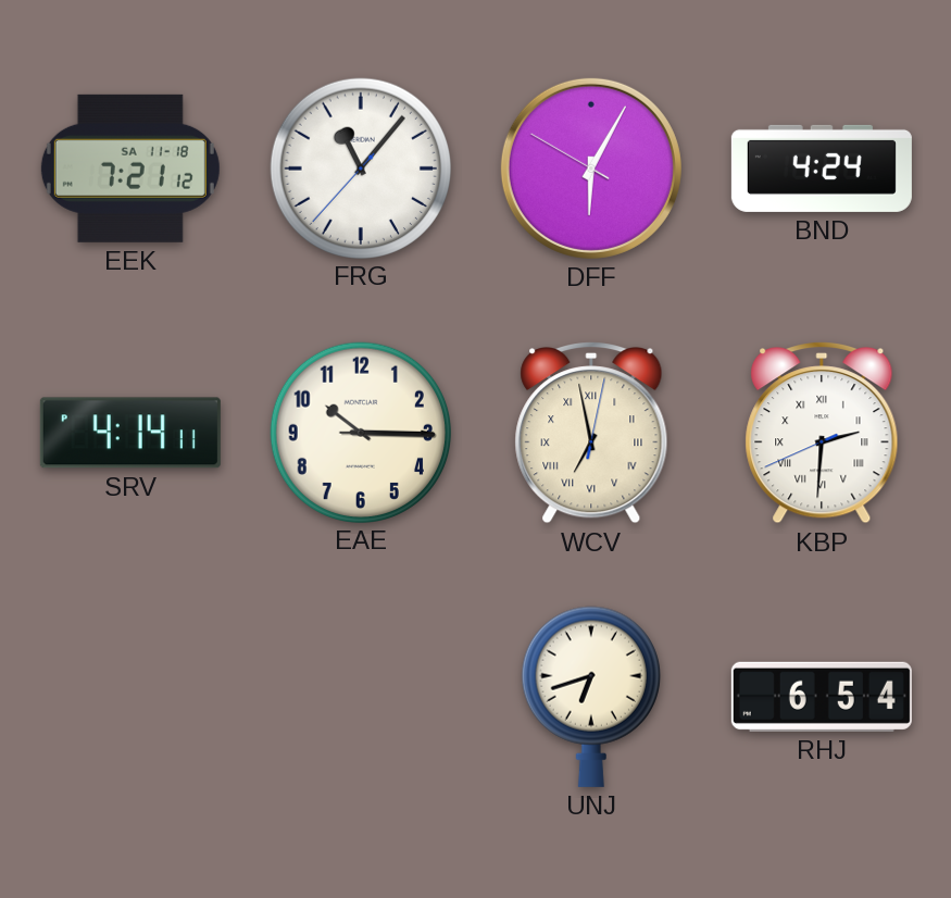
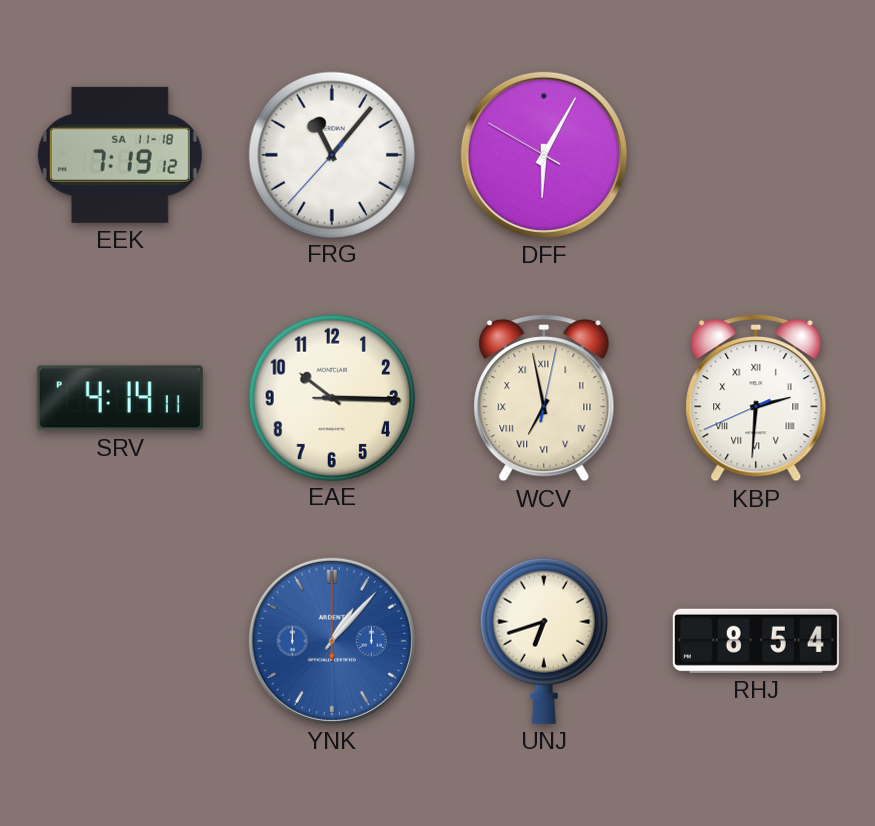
EEK: 7:21 -> 7:19
BND: 4:24 -> none
YNK: none -> 1:07
RHJ: 6:54 -> 8:54
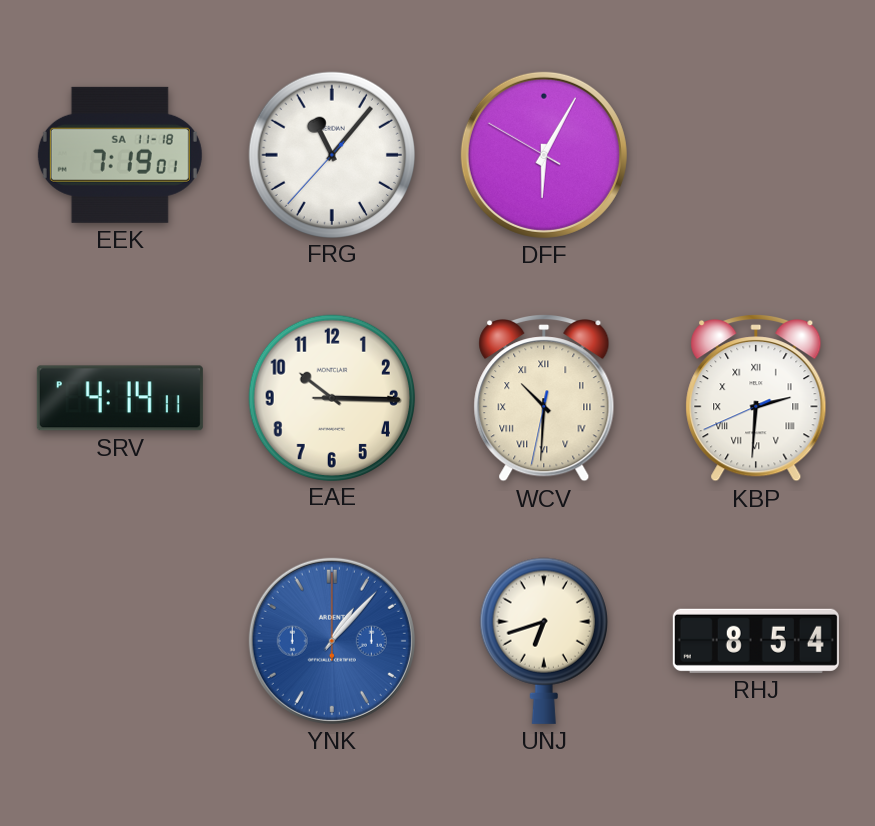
EEK: 7:19:12 -> 7:19:01
WCV: 6:58 -> 10:30
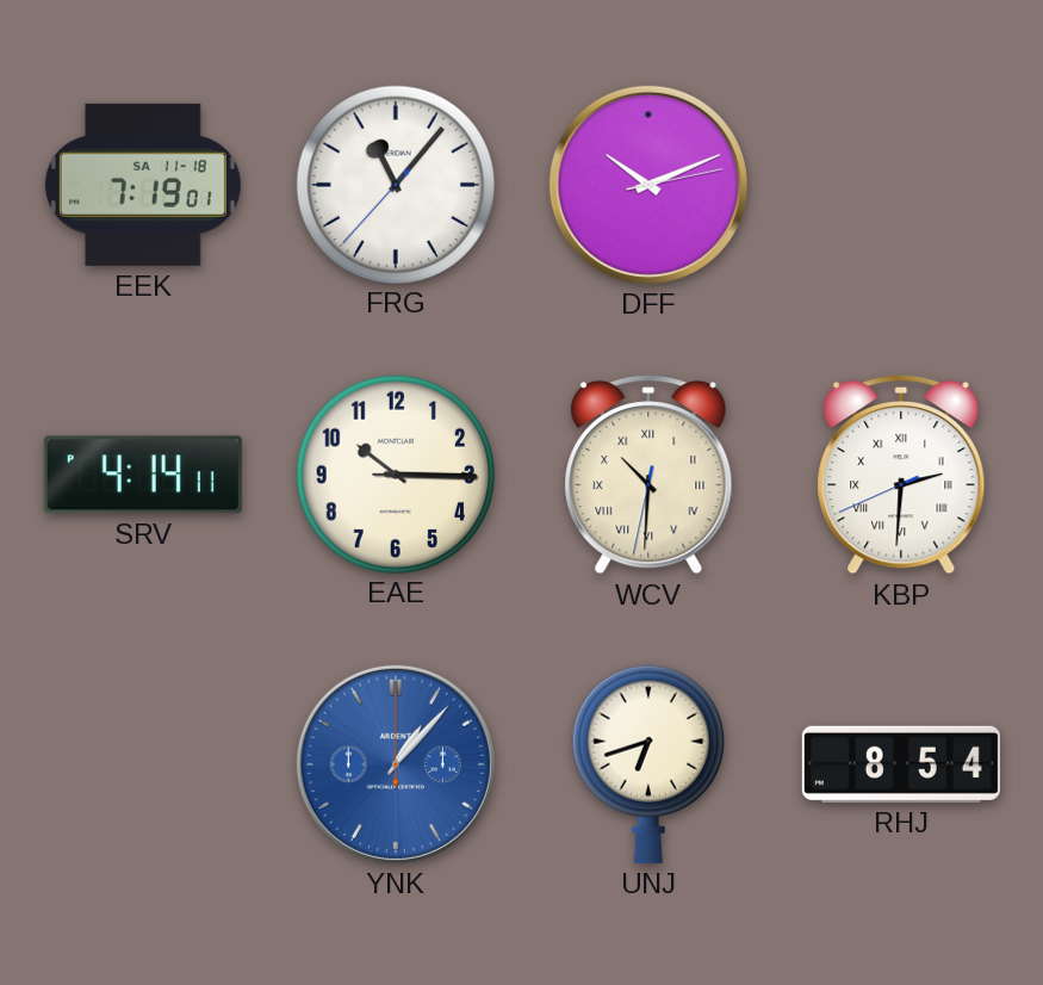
DFF: 6:04 -> 10:11
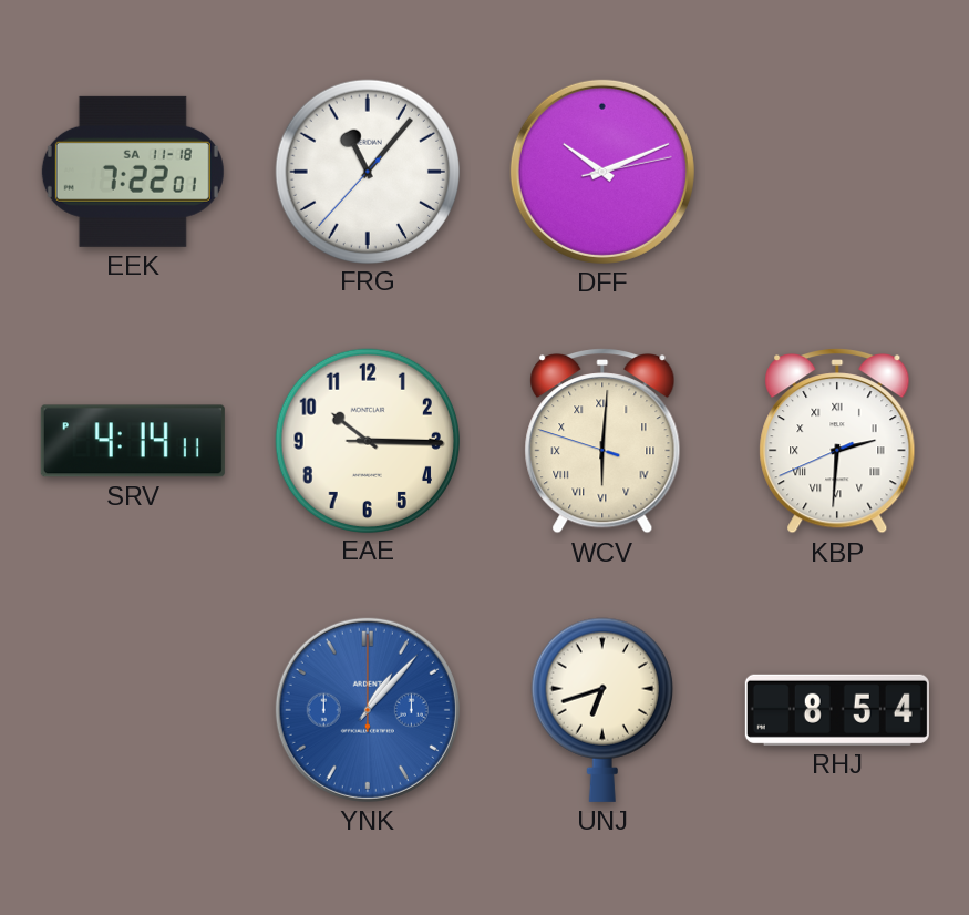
EEK: 7:19 -> 7:22
WCV: 10:30 -> 6:00
